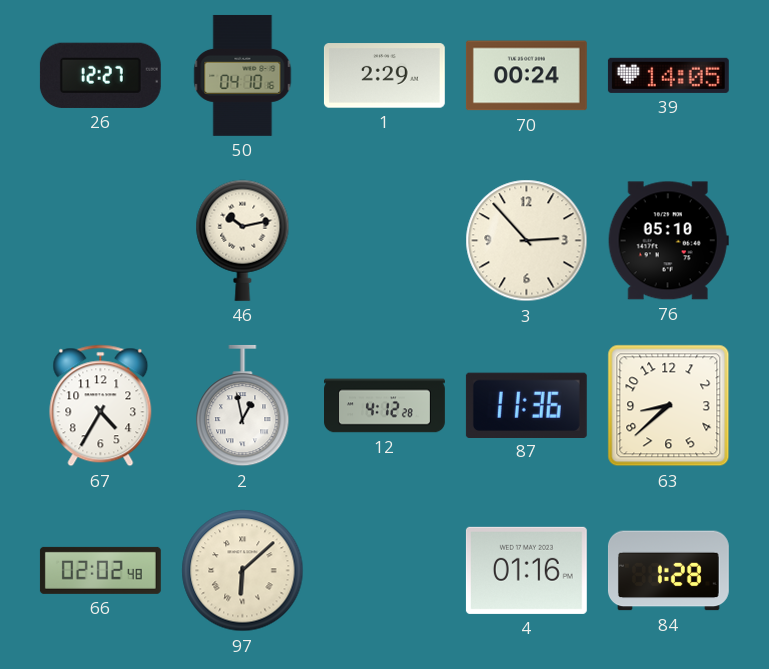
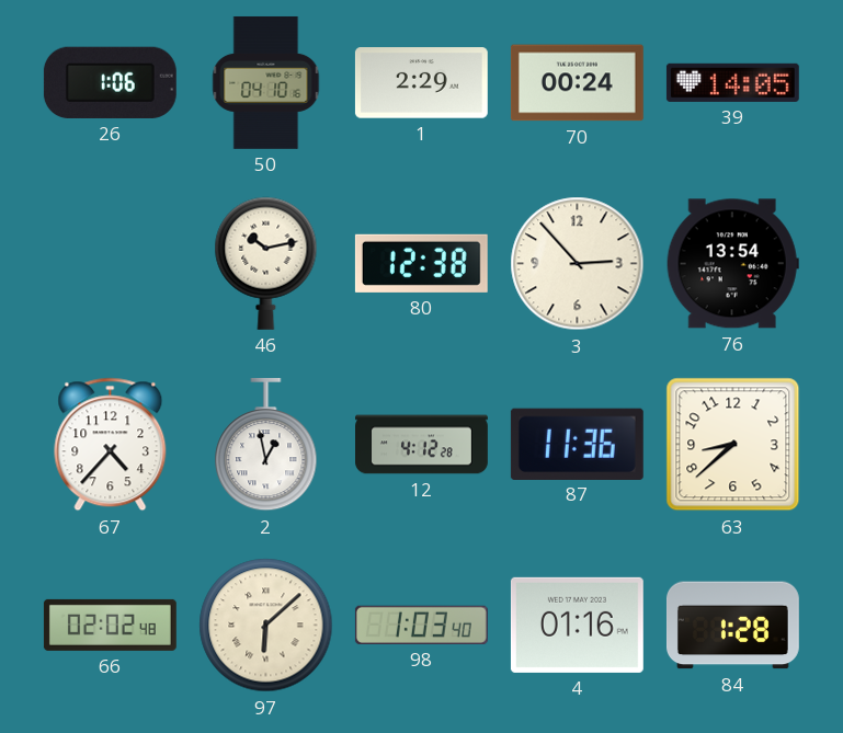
26: 12:27 -> 1:06
80: none -> 12:38
76: 05:10 -> 13:54
67: 4:35 -> 4:37
98: none -> 1:03
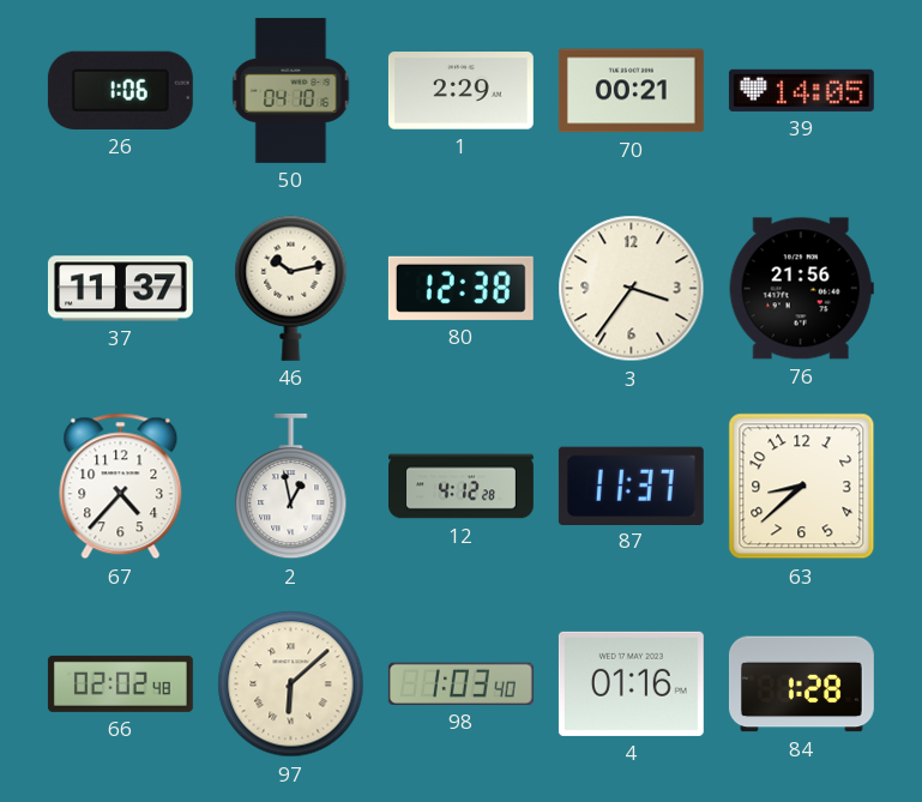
70: 00:24 -> 00:21
37: none -> 11:37
3: 2:53 -> 3:36
76: 13:54 -> 21:56
87: 11:36 -> 11:37
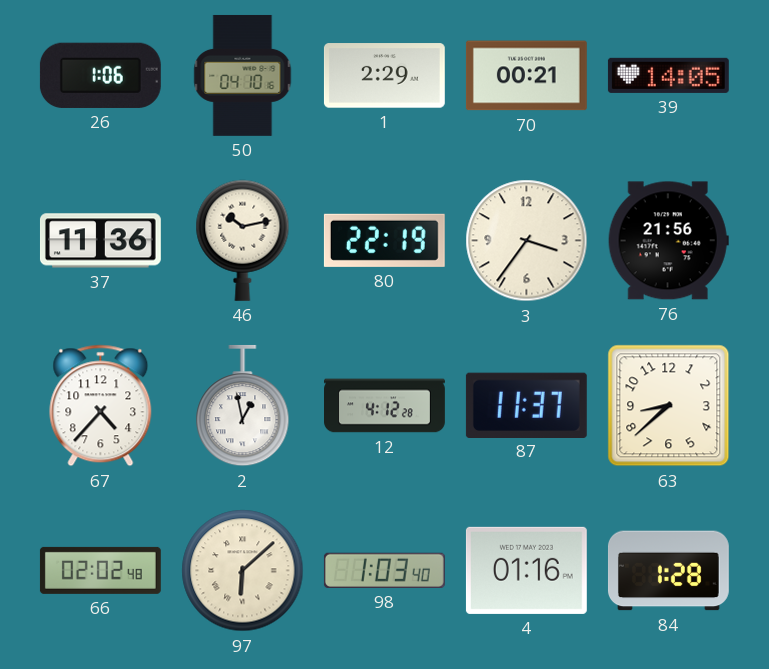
37: 11:37 -> 11:36
80: 12:38 -> 22:19
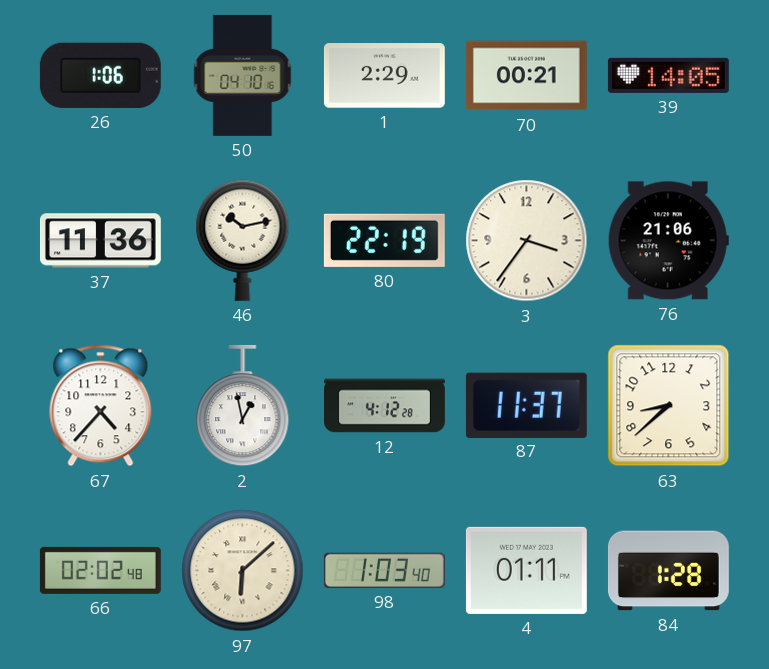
76: 21:56 -> 21:06
4: 01:16 -> 01:11
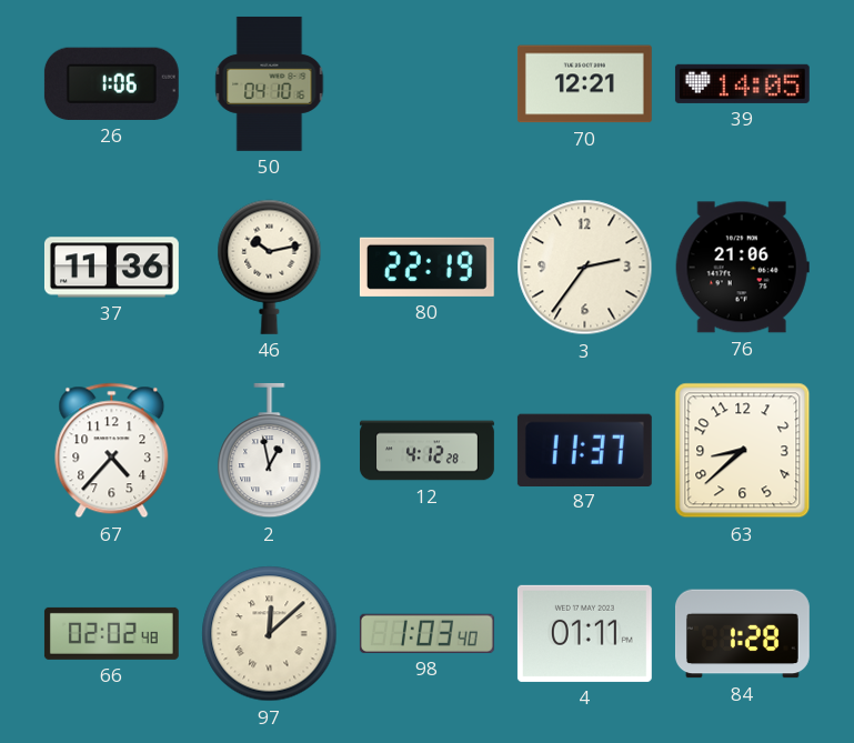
1: 2:29 -> none
70: 00:21 -> 12:21
3: 3:36 -> 2:36
97: 6:08 -> 12:08
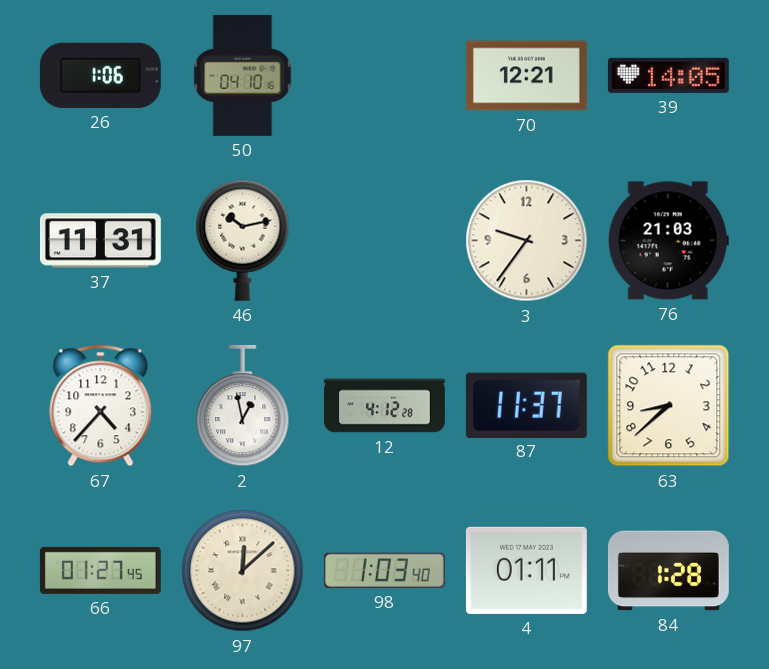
37: 11:36 -> 11:31
80: 22:19 -> none
3: 2:36 -> 9:36
76: 21:06 -> 21:03
66: 02:02 -> 01:27
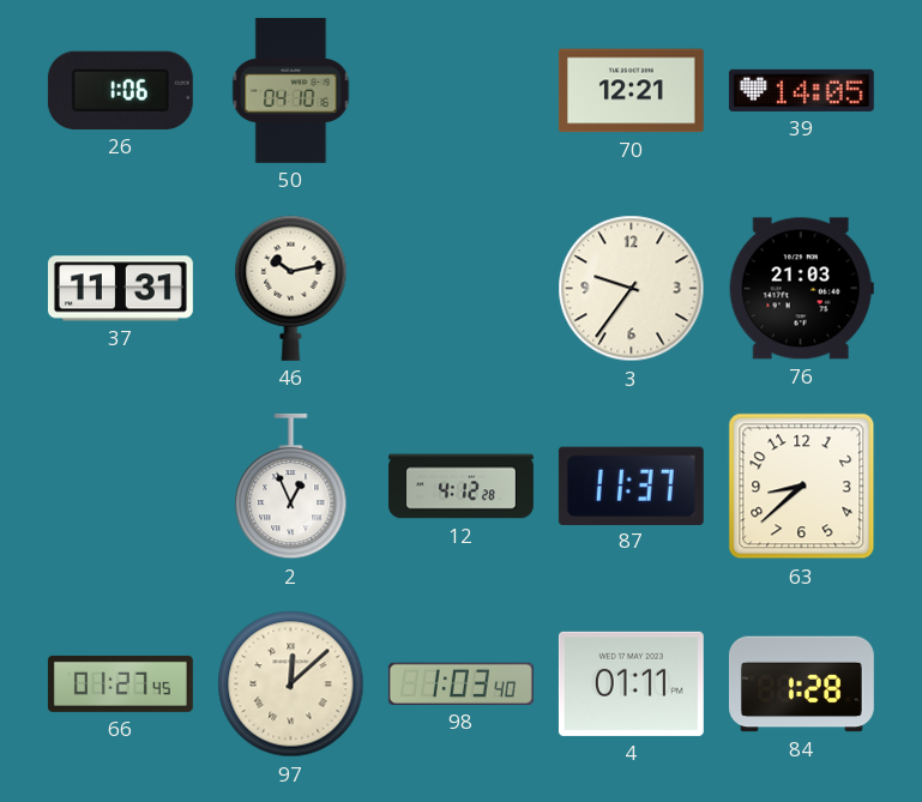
67: 4:37 -> none
2: 12:58 -> 12:56
